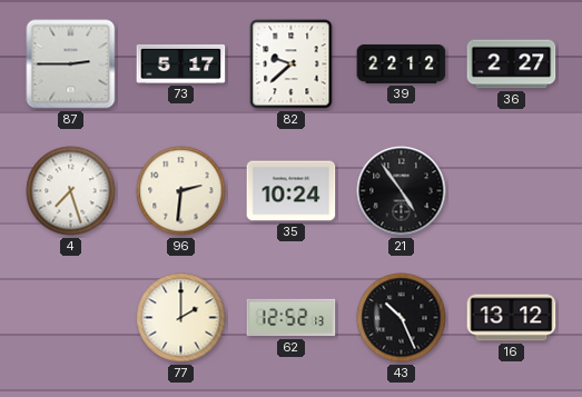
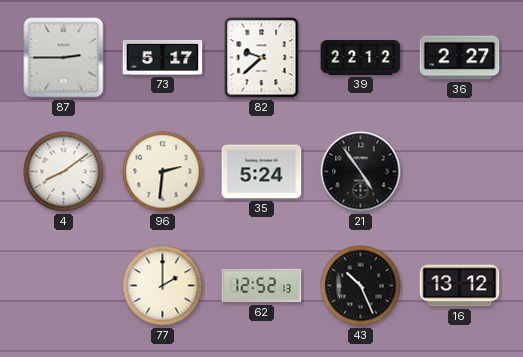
4: 7:27 -> 8:09
35: 10:24 -> 5:24
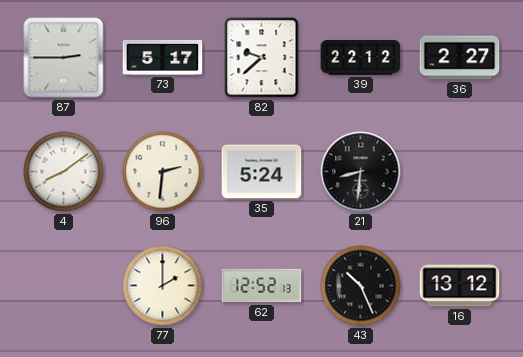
21: 4:54 -> 8:31
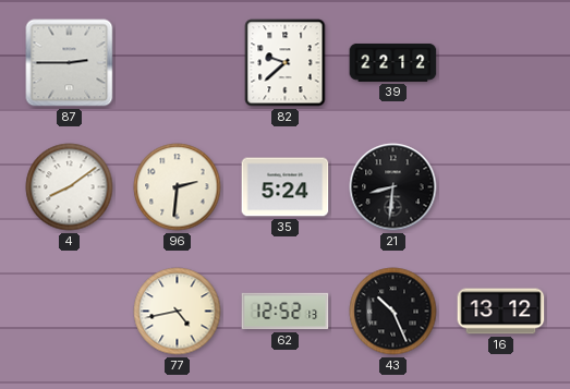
73: 5:17 -> none
36: 2:27 -> none
77: 2:00 -> 4:43
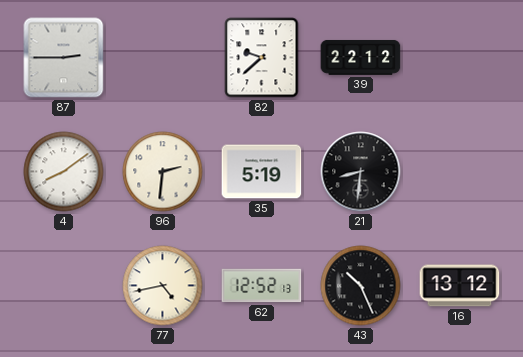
35: 5:24 -> 5:19
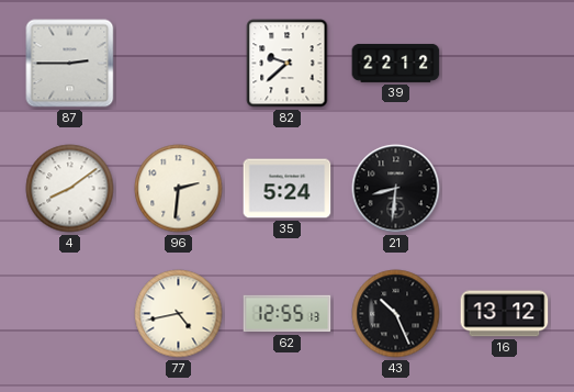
35: 5:19 -> 5:24
62: 12:52 -> 12:55
